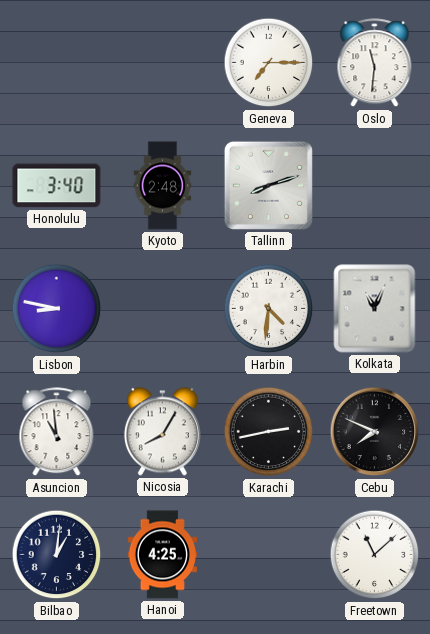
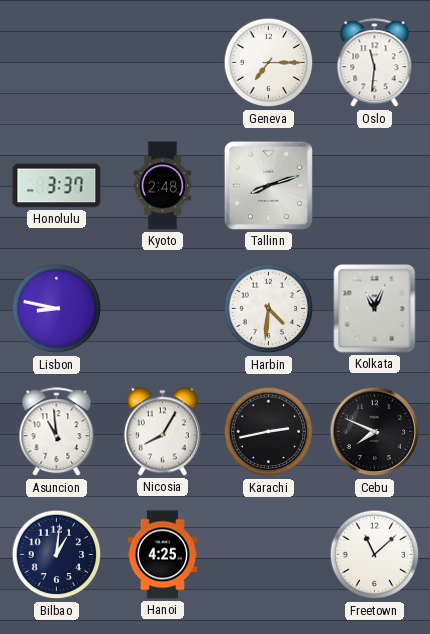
Honolulu: 3:40 -> 3:37
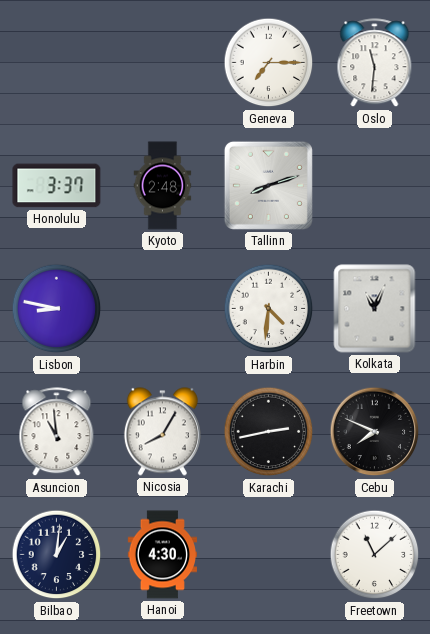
Hanoi: 4:25 -> 4:30
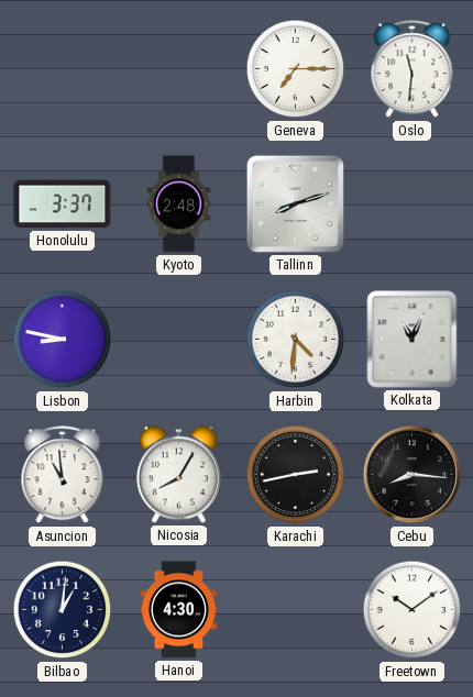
Cebu: 7:49 -> 8:16
Freetown: 11:08 -> 10:09
